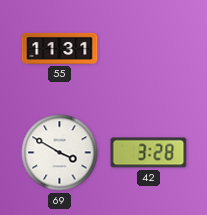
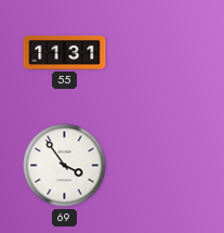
69: 3:50 -> 3:54
42: 3:28 -> none
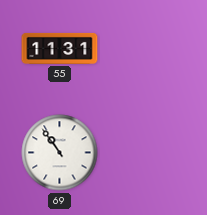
69: 3:54 -> 10:54
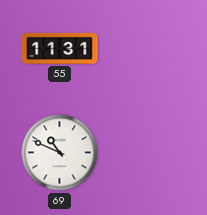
69: 10:54 -> 10:49
